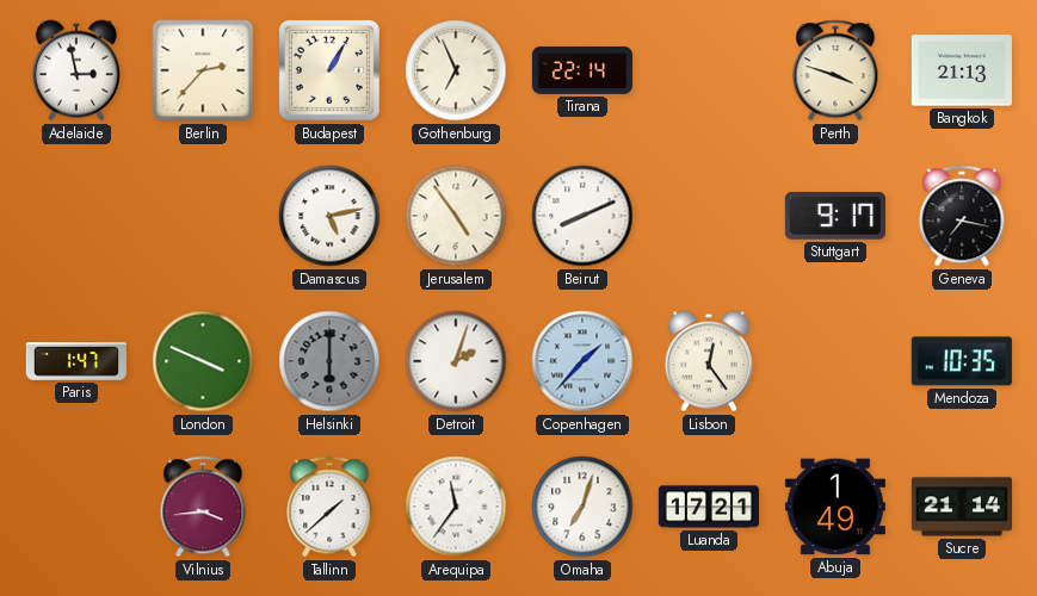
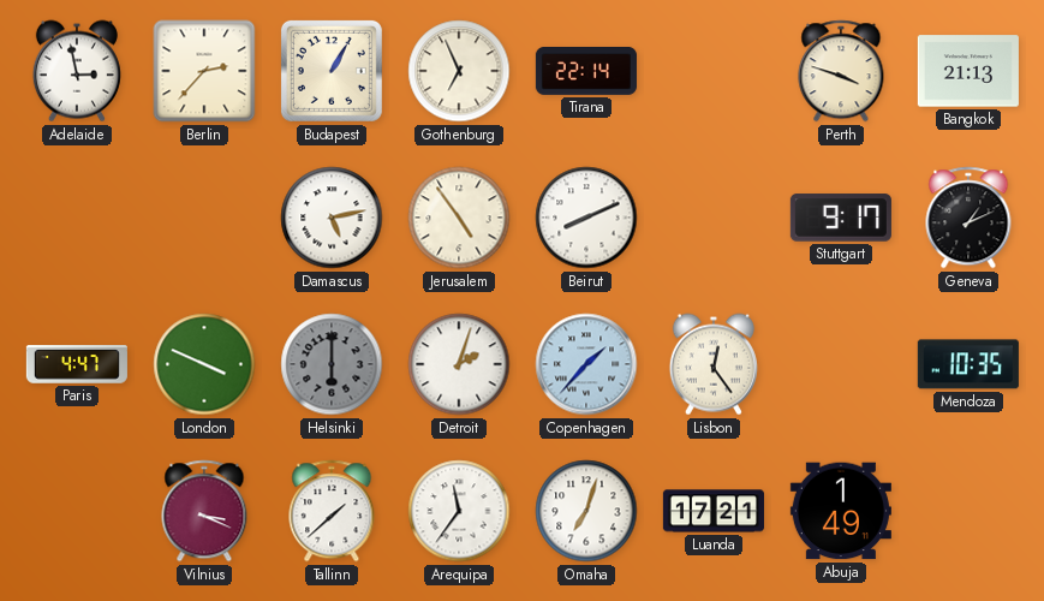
Geneva: 7:17 -> 1:11
Paris: 1:47 -> 4:47
Vilnius: 3:44 -> 3:19
Sucre: 21:14 -> none
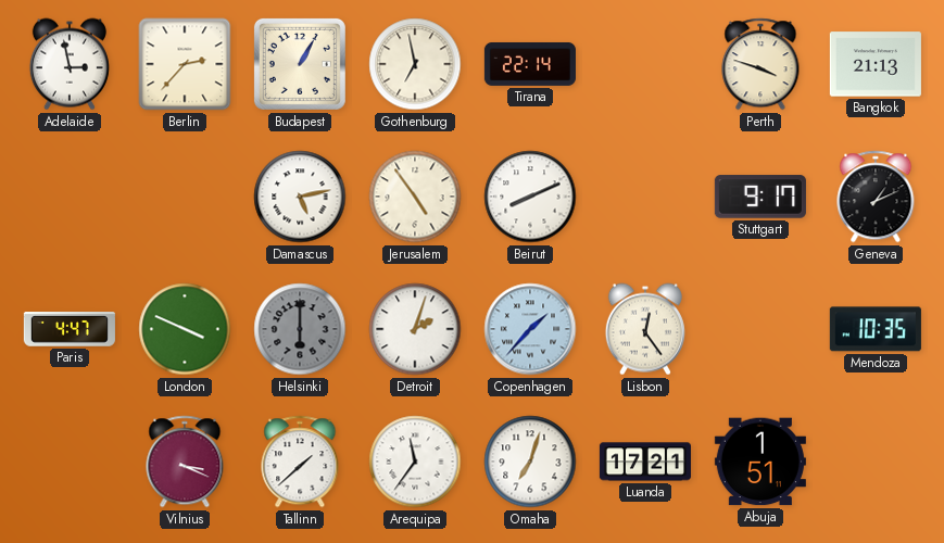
Gothenburg: 6:56 -> 6:58
Abuja: 1:49 -> 1:51
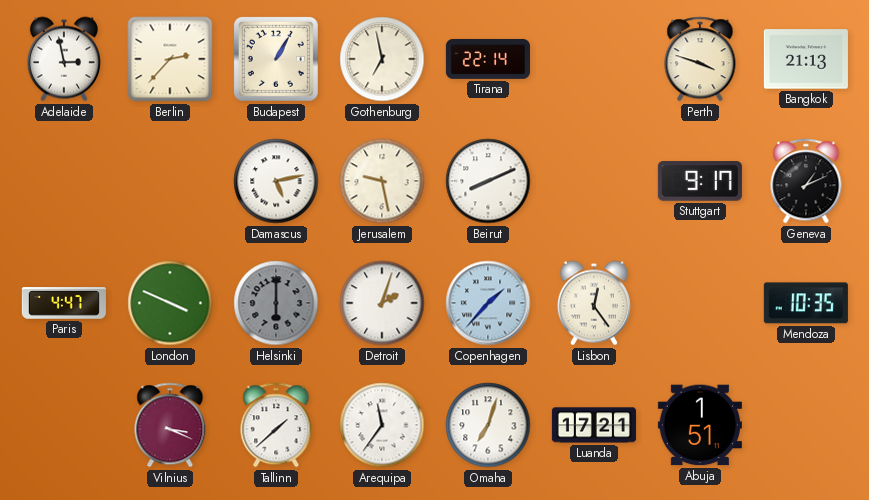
Jerusalem: 4:54 -> 9:28
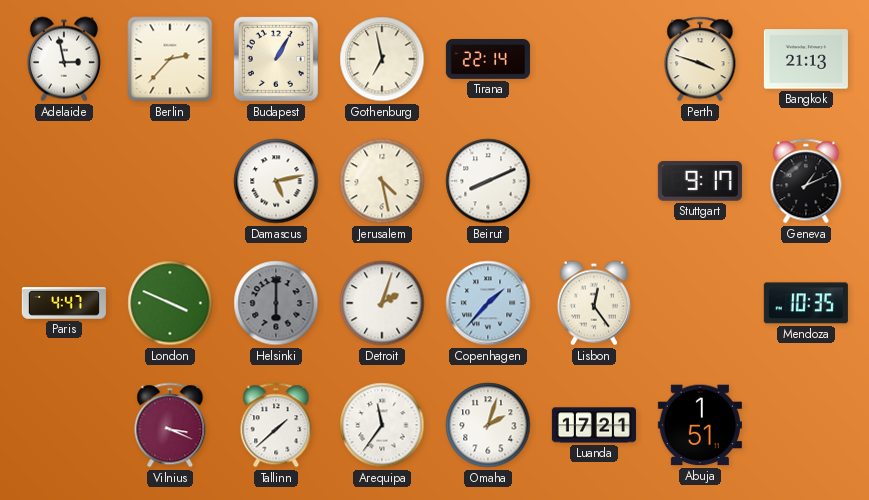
Jerusalem: 9:28 -> 4:28
Omaha: 7:03 -> 2:03
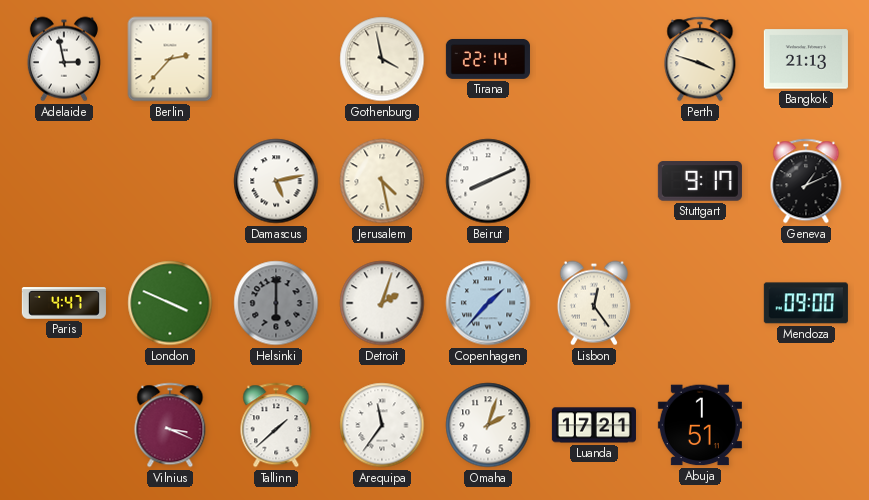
Budapest: 1:05 -> none
Gothenburg: 6:58 -> 3:58
Mendoza: 10:35 -> 09:00
